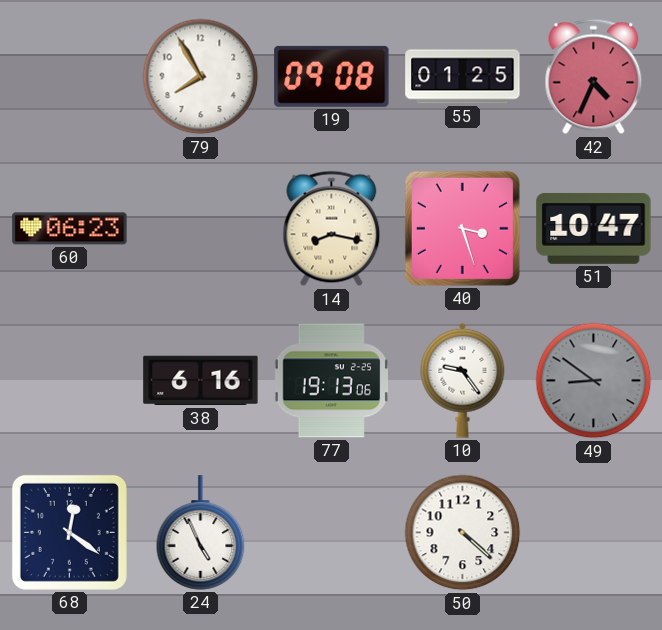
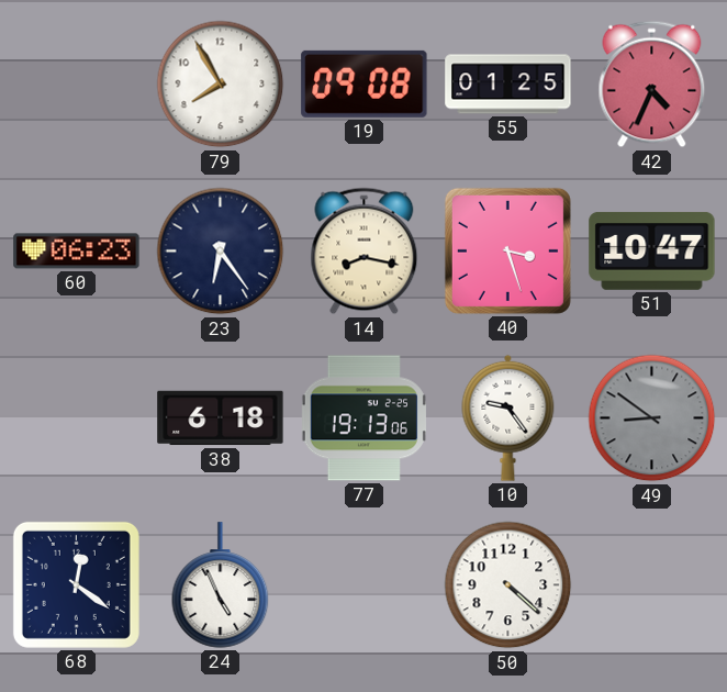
23: none -> 6:24
38: 6:16 -> 6:18
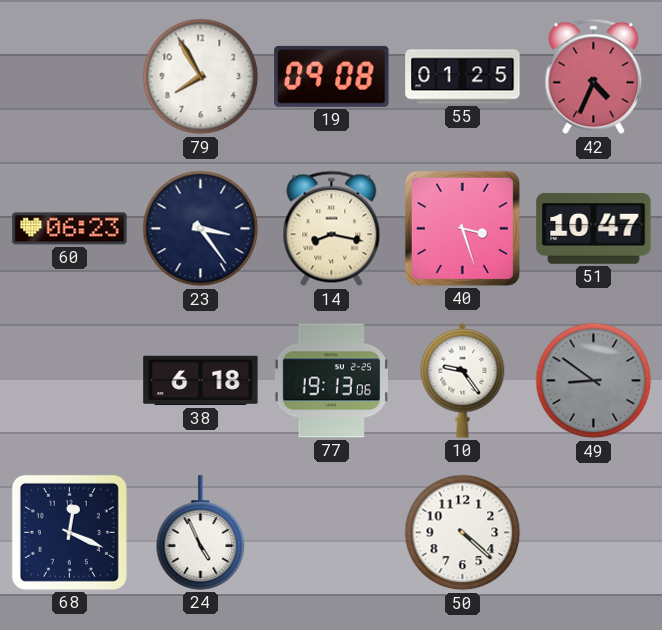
23: 6:24 -> 3:24
68: 12:21 -> 12:19
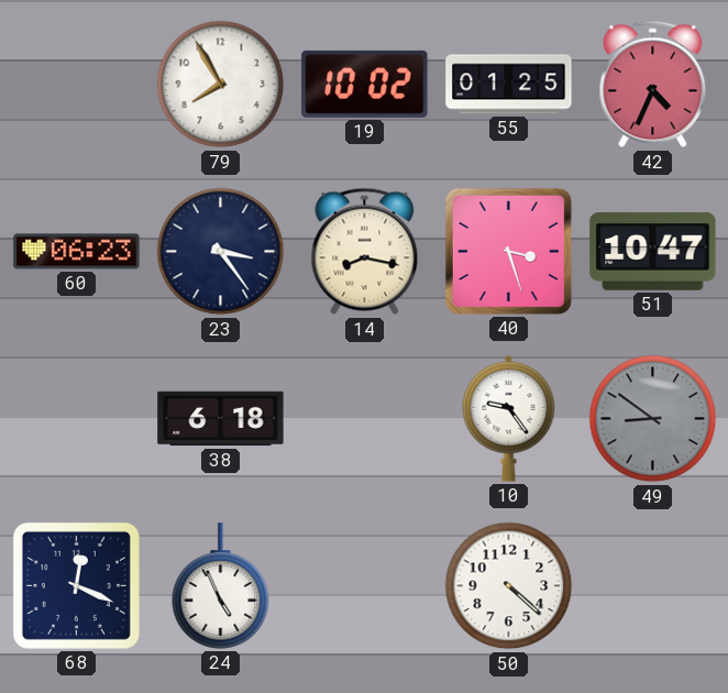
19: 09:08 -> 10:02
77: 19:13 -> none
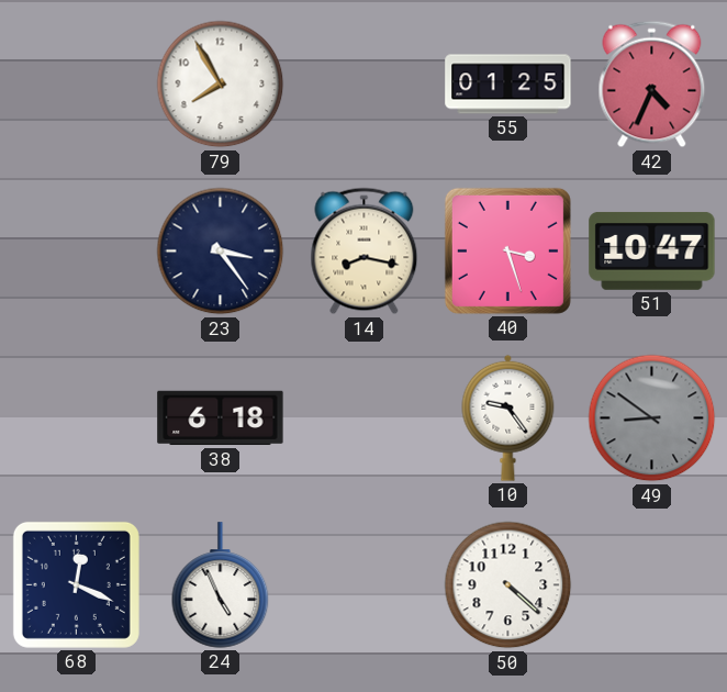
19: 10:02 -> none
60: 06:23 -> none
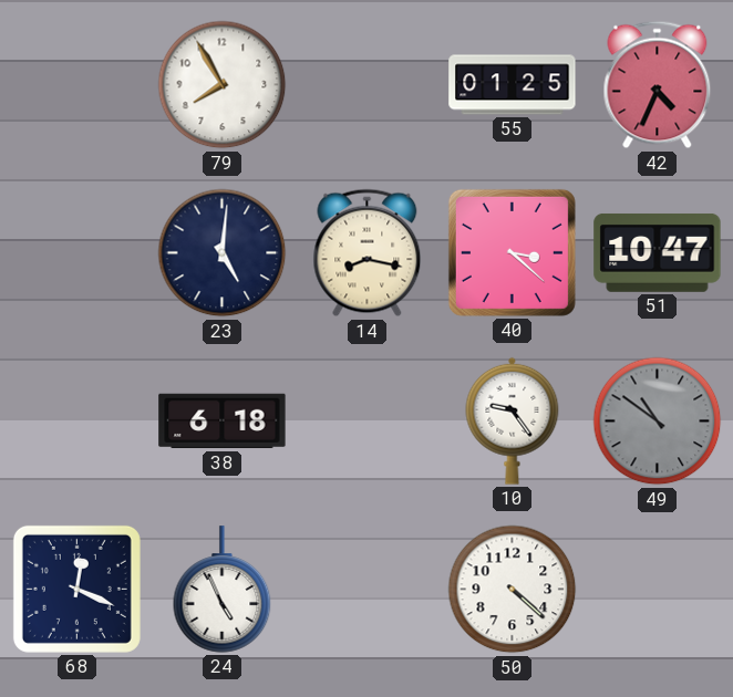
23: 3:24 -> 5:01
40: 3:27 -> 3:22
49: 8:51 -> 10:51
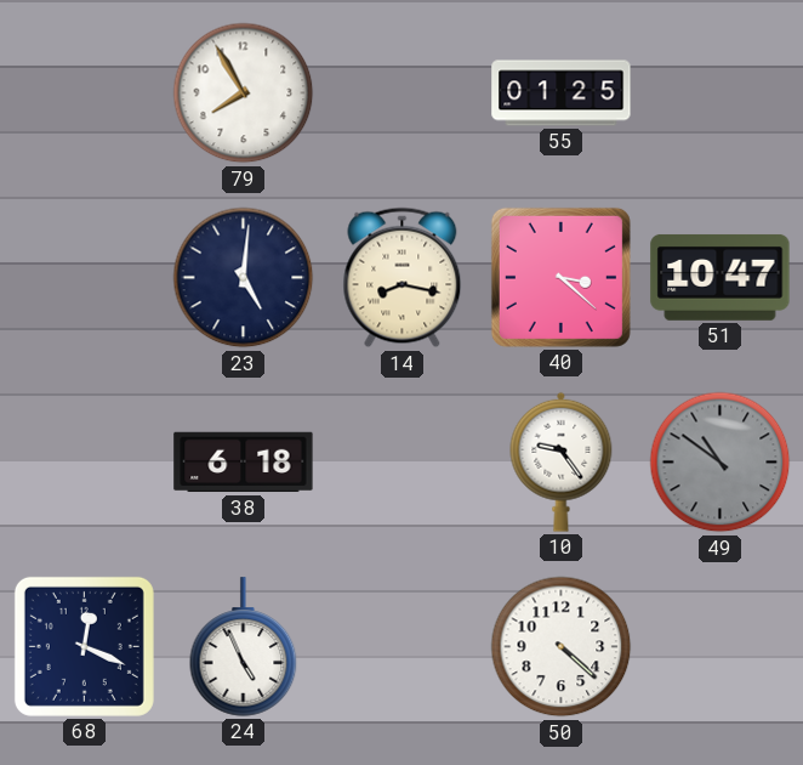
42: 4:34 -> none
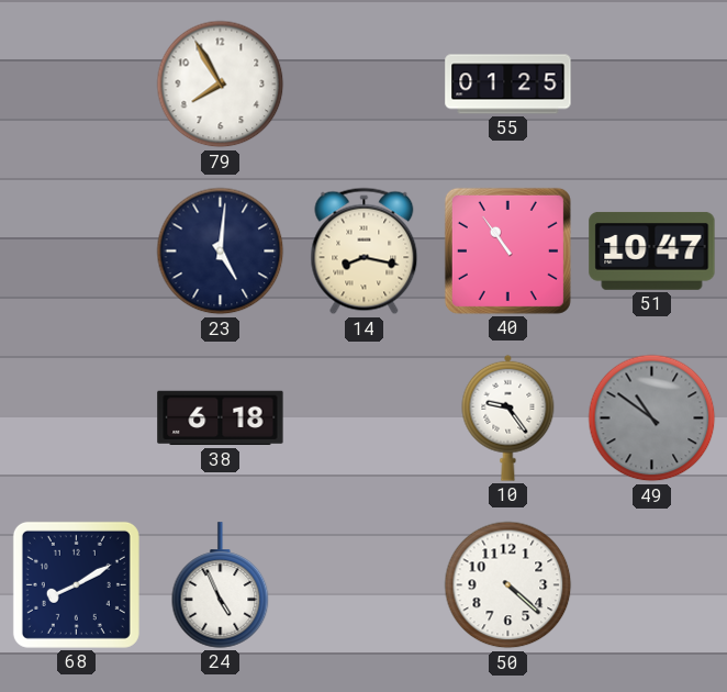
40: 3:22 -> 10:54
68: 12:19 -> 8:10
